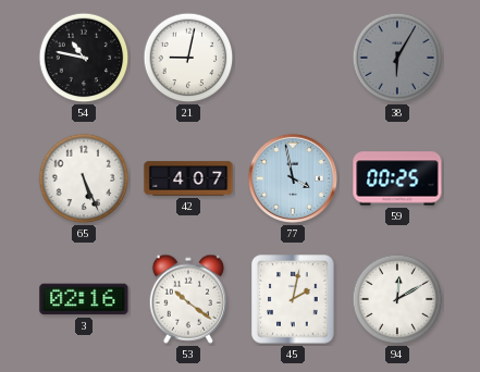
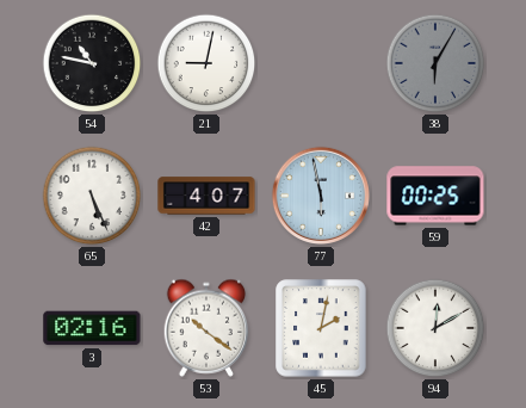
77: 3:58 -> 5:58
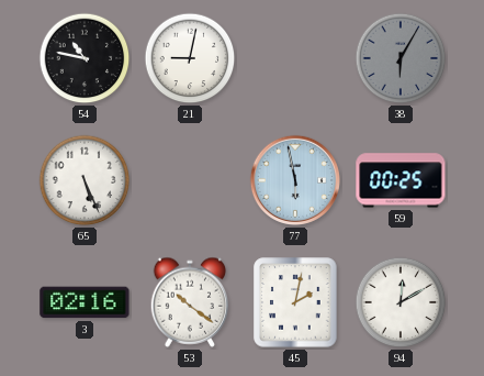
42: 4:07 -> none
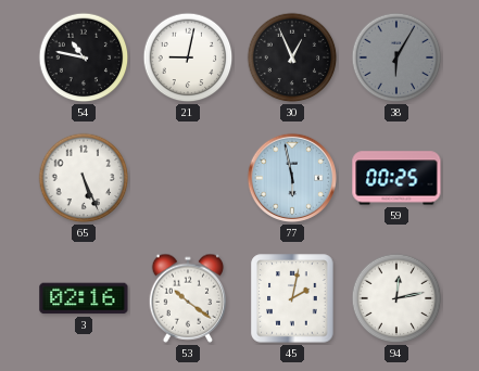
30: none -> 12:56
94: 12:10 -> 12:13
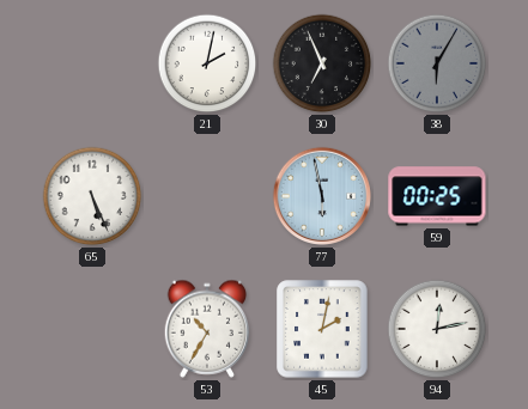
54: 10:47 -> none
21: 9:02 -> 2:02
30: 12:56 -> 6:56
3: 02:16 -> none
53: 10:21 -> 10:35
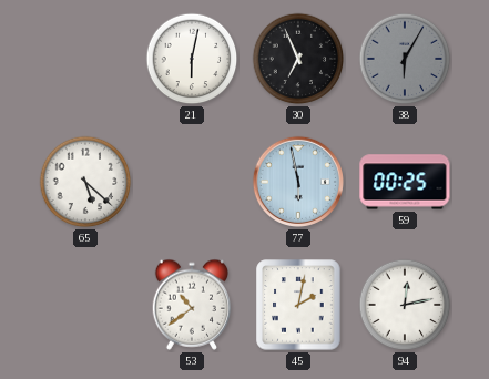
21: 2:02 -> 6:02
65: 5:26 -> 5:22
53: 10:35 -> 10:39
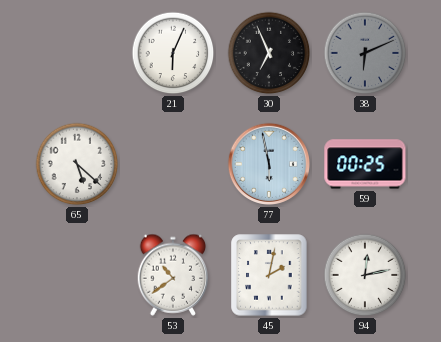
21: 6:02 -> 6:04
38: 6:05 -> 6:11
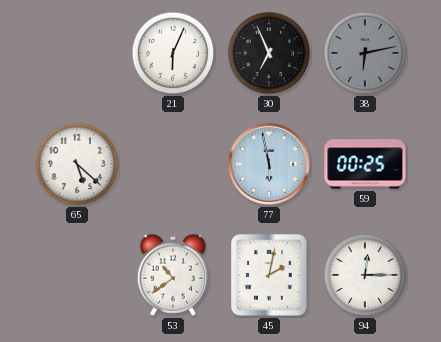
38: 6:11 -> 6:13
94: 12:13 -> 12:15
